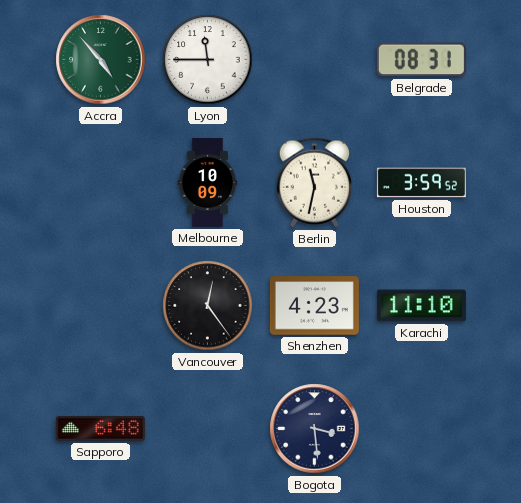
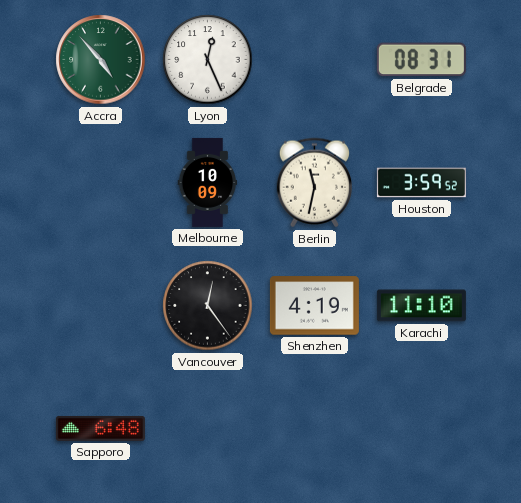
Lyon: 11:45 -> 12:26
Shenzhen: 4:23 -> 4:19
Bogota: 3:29 -> none
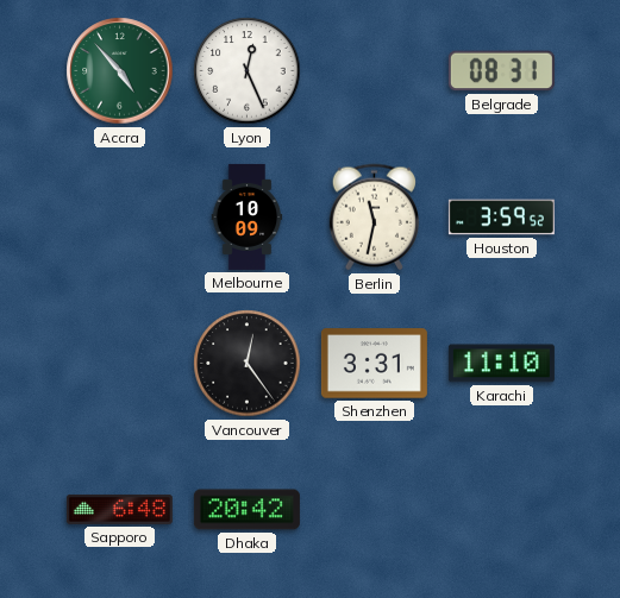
Shenzhen: 4:19 -> 3:31
Dhaka: none -> 20:42
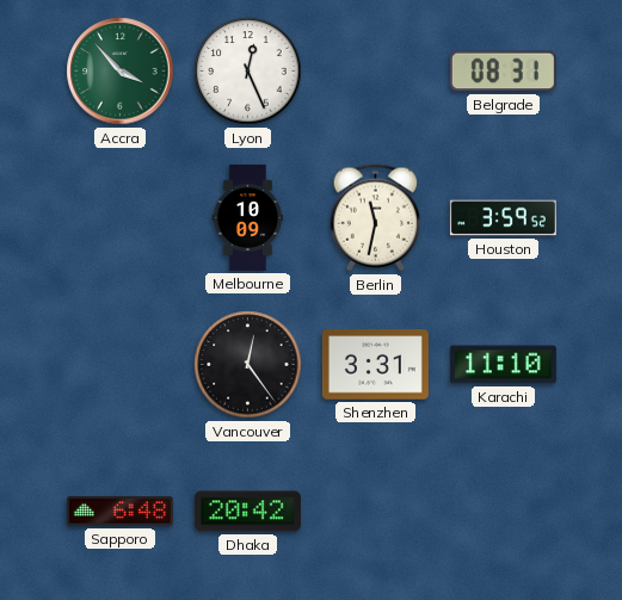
Accra: 4:53 -> 3:53
